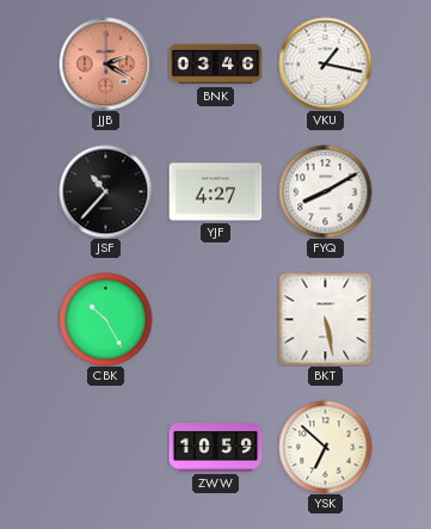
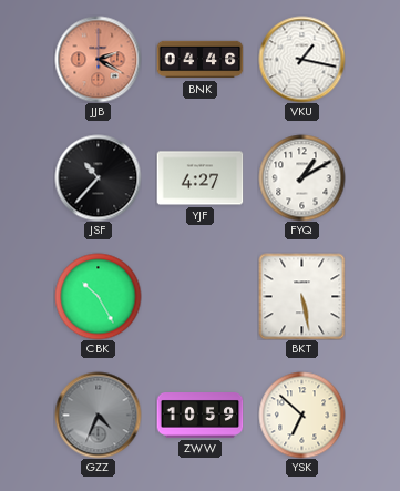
BNK: 03:46 -> 04:46
FYQ: 8:10 -> 1:10
GZZ: none -> 4:34
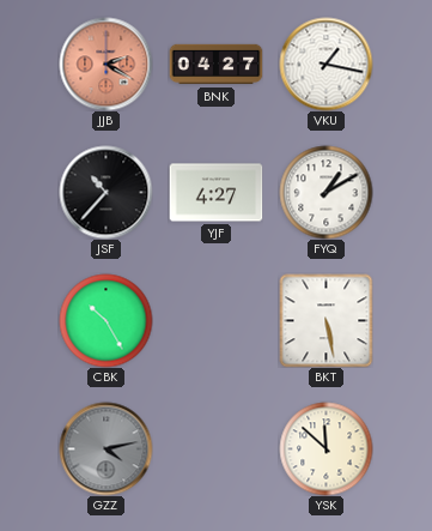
BNK: 04:46 -> 04:27
GZZ: 4:34 -> 4:13
ZWW: 10:59 -> none
YSK: 6:52 -> 11:52
